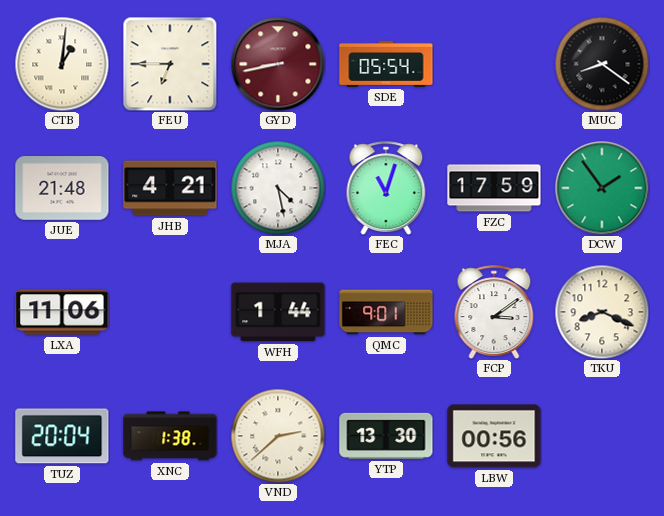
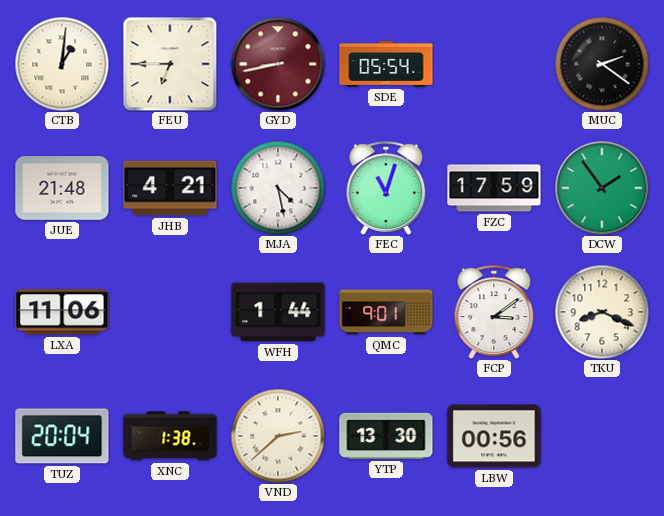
MUC: 8:21 -> 2:21
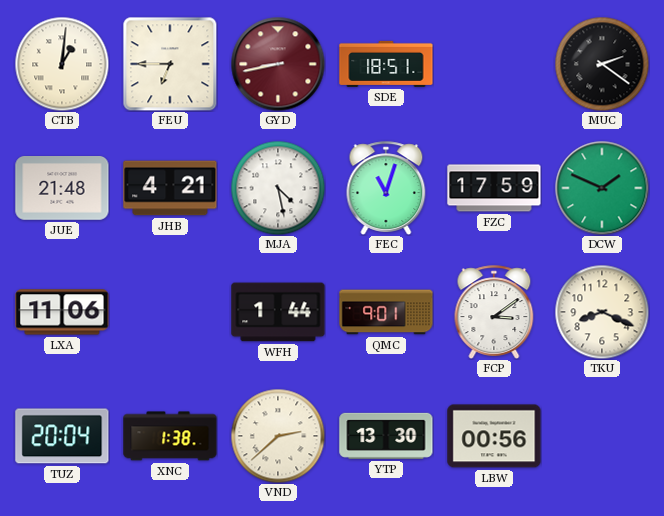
SDE: 05:54 -> 18:51
DCW: 1:54 -> 1:49
